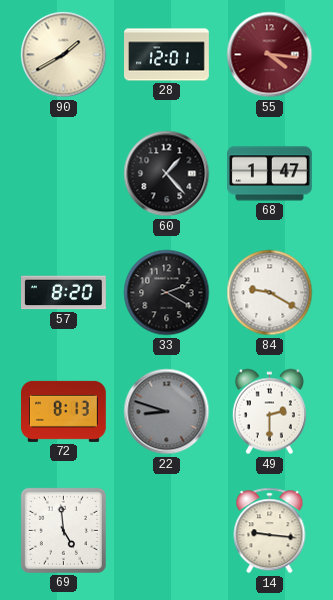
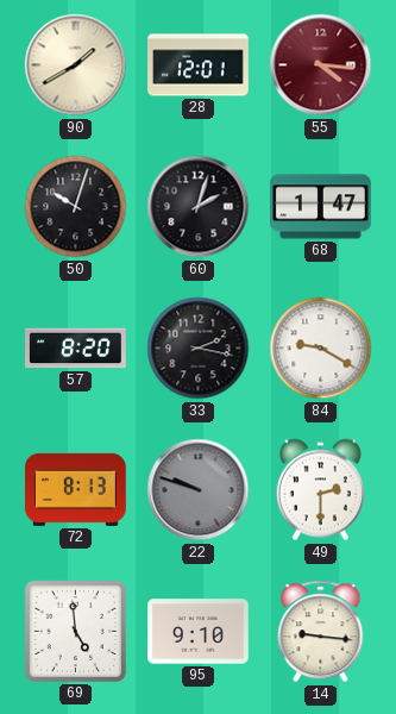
50: none -> 10:03
60: 1:23 -> 2:03
33: 2:20 -> 2:17
22: 8:48 -> 9:48
95: none -> 9:10
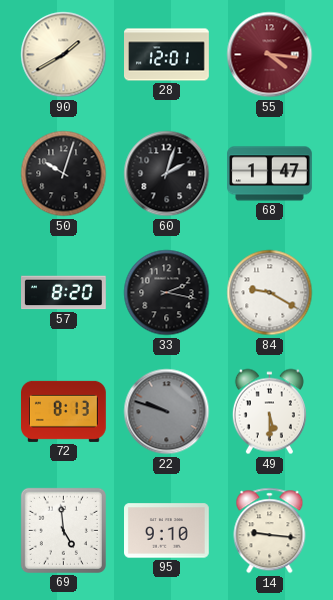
49: 2:30 -> 5:30
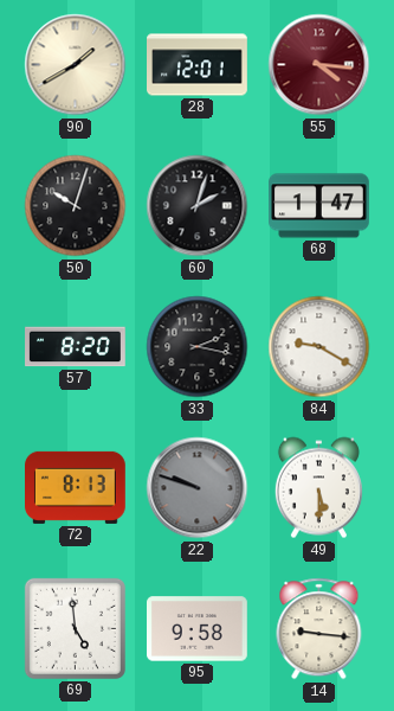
95: 9:10 -> 9:58
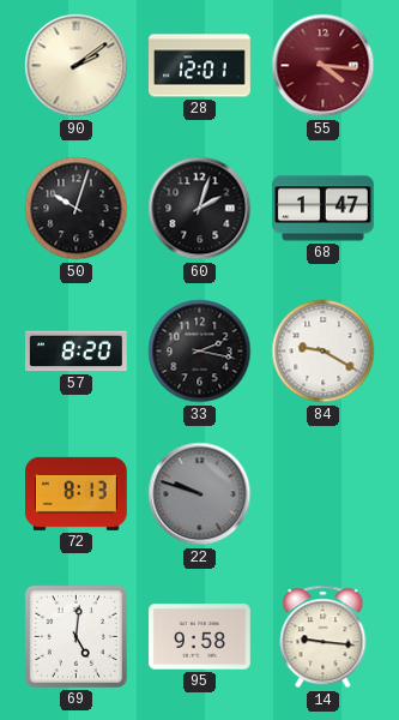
90: 1:40 -> 2:09
49: 5:30 -> none
69: 4:59 -> 5:01
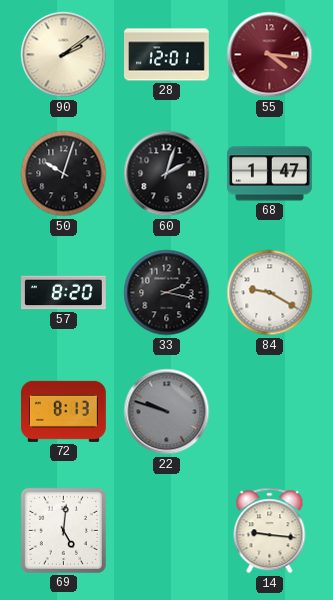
95: 9:58 -> none
